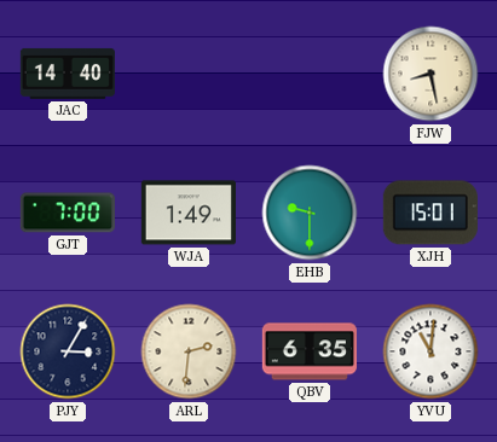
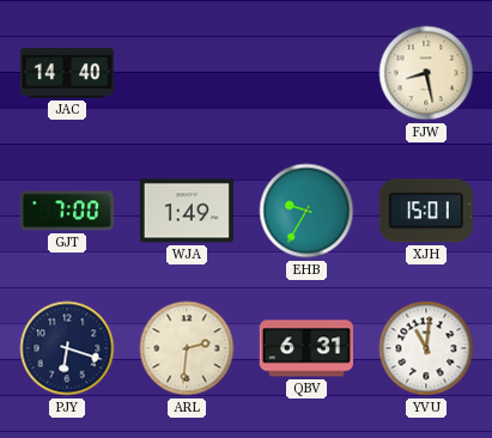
EHB: 9:30 -> 9:35
PJY: 3:05 -> 6:18
QBV: 6:35 -> 6:31
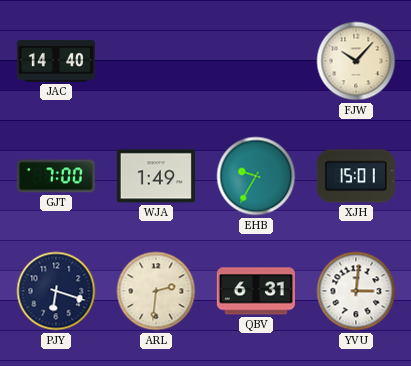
FJW: 8:28 -> 10:07
YVU: 11:01 -> 3:01
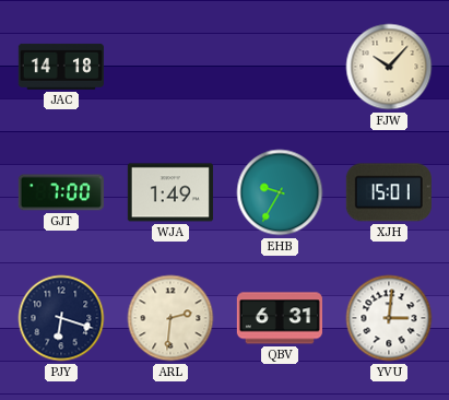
JAC: 14:40 -> 14:18
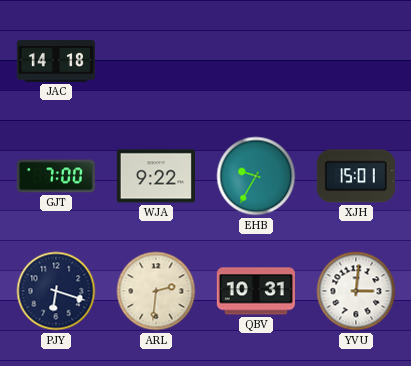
FJW: 10:07 -> none
WJA: 1:49 -> 9:22
QBV: 6:31 -> 10:31
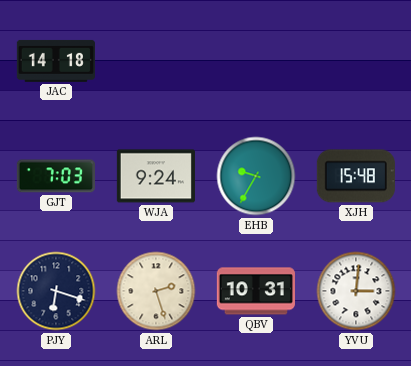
GJT: 7:00 -> 7:03
WJA: 9:22 -> 9:24
XJH: 15:01 -> 15:48
ARL: 2:31 -> 2:27
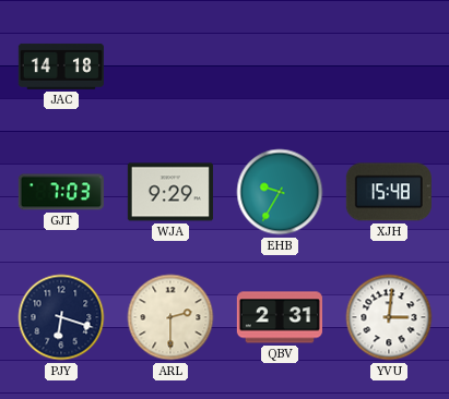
WJA: 9:24 -> 9:29
ARL: 2:27 -> 2:30
QBV: 10:31 -> 2:31
